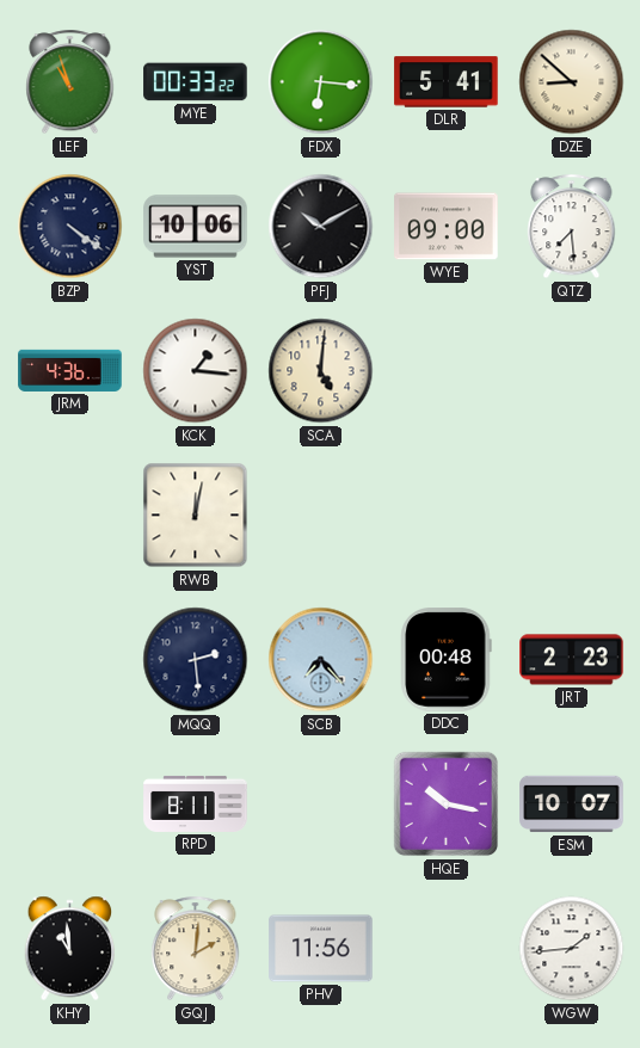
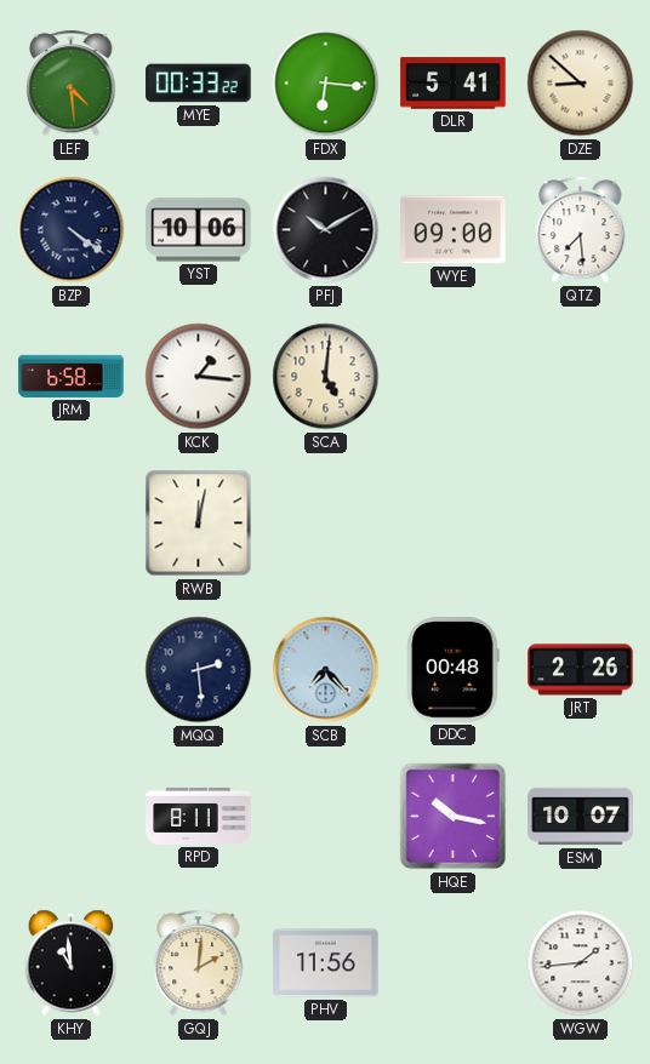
LEF: 10:57 -> 4:29
JRM: 4:36 -> 6:58
JRT: 2:23 -> 2:26
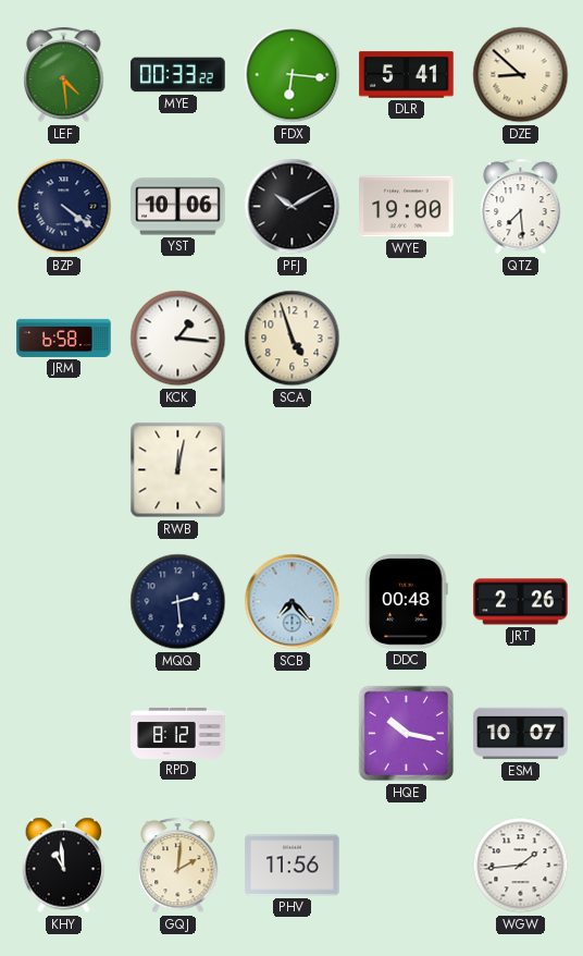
WYE: 09:00 -> 19:00
SCA: 5:01 -> 4:57
RPD: 8:11 -> 8:12
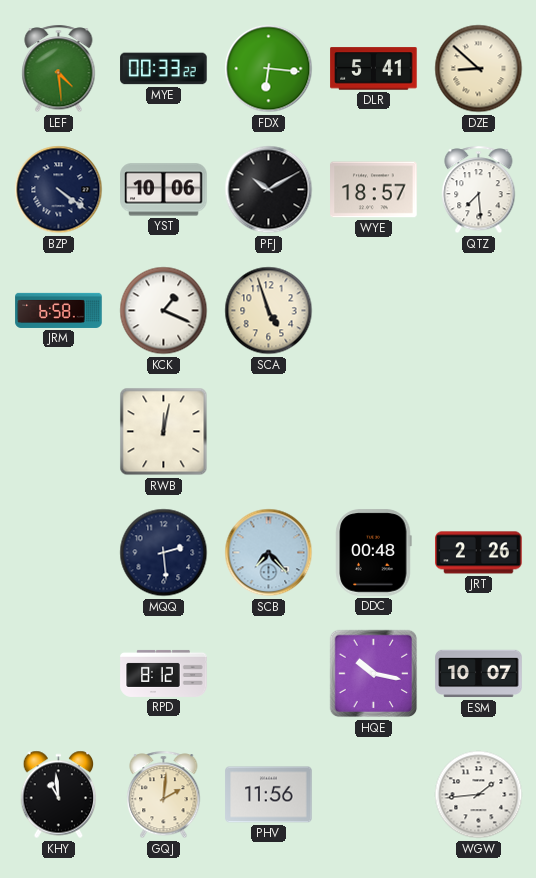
WYE: 19:00 -> 18:57
KCK: 1:16 -> 1:19
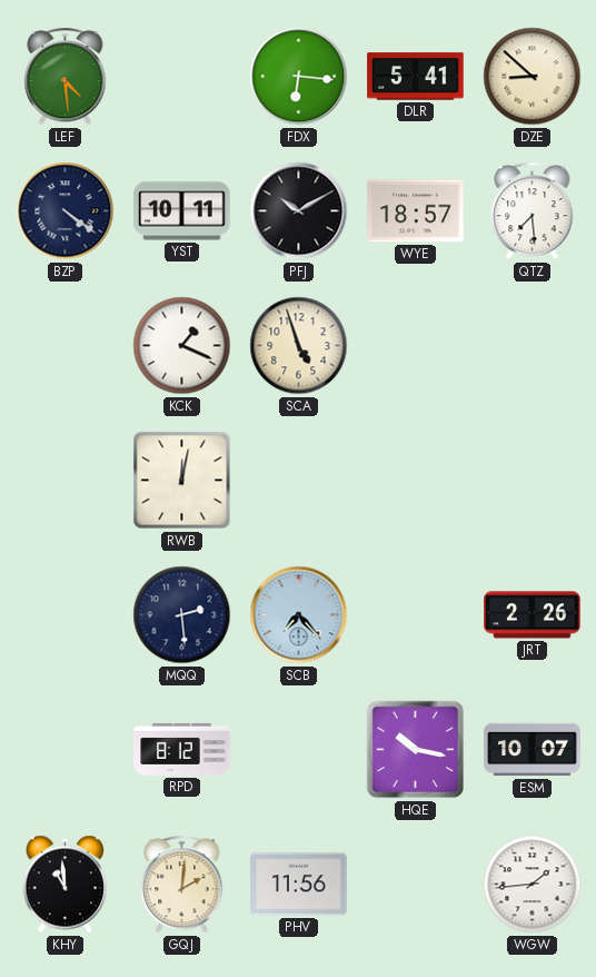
MYE: 00:33 -> none
YST: 10:06 -> 10:11
JRM: 6:58 -> none
DDC: 00:48 -> none
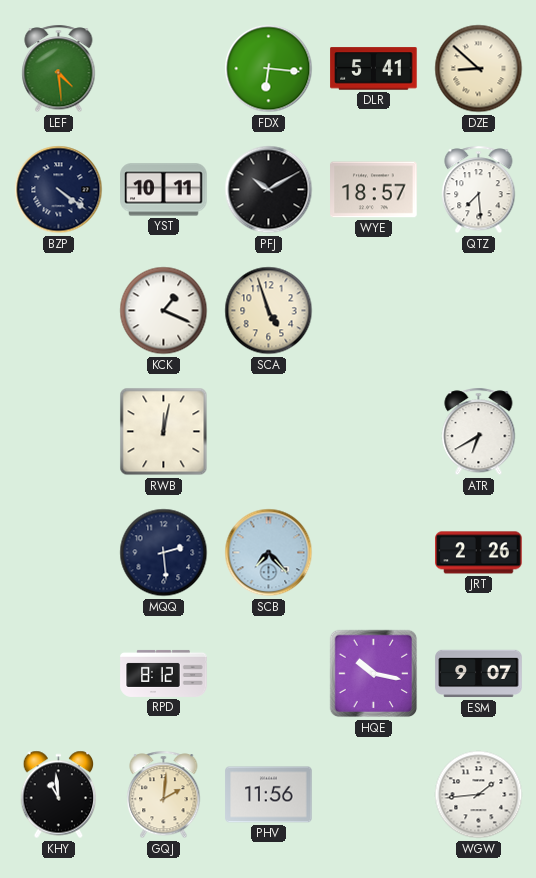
ATR: none -> 6:40
ESM: 10:07 -> 9:07
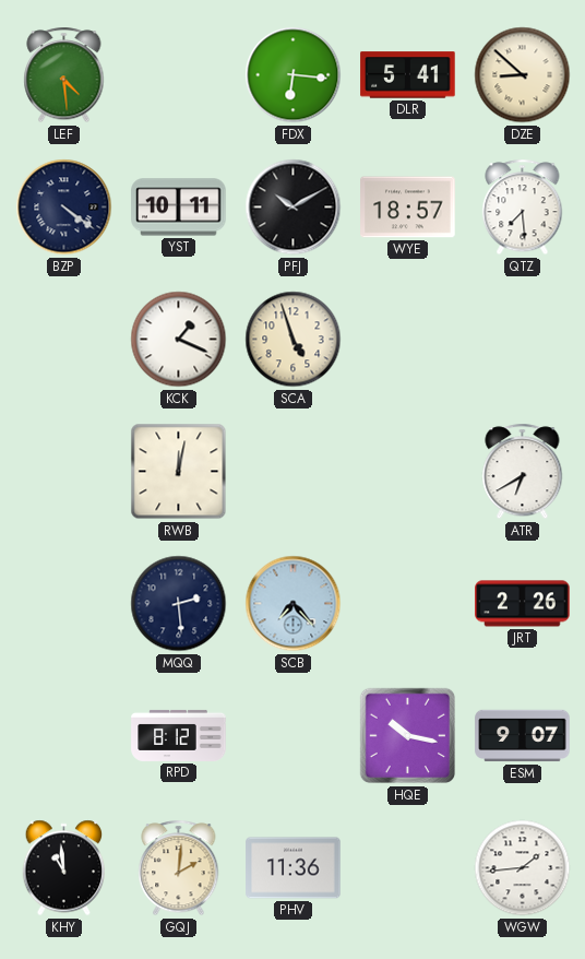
PHV: 11:56 -> 11:36
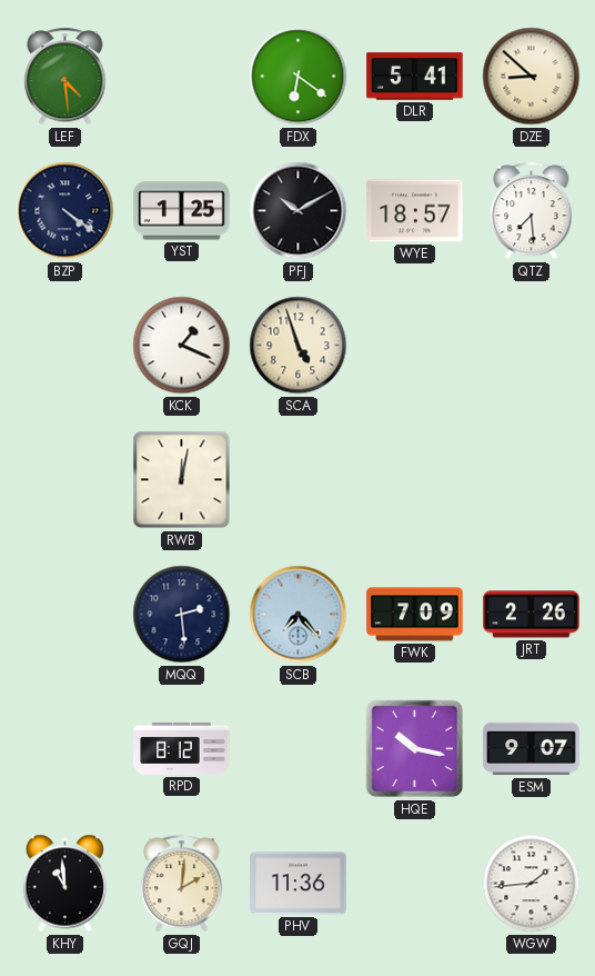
FDX: 6:16 -> 6:21
YST: 10:11 -> 1:25
ATR: 6:40 -> none
FWK: none -> 7:09
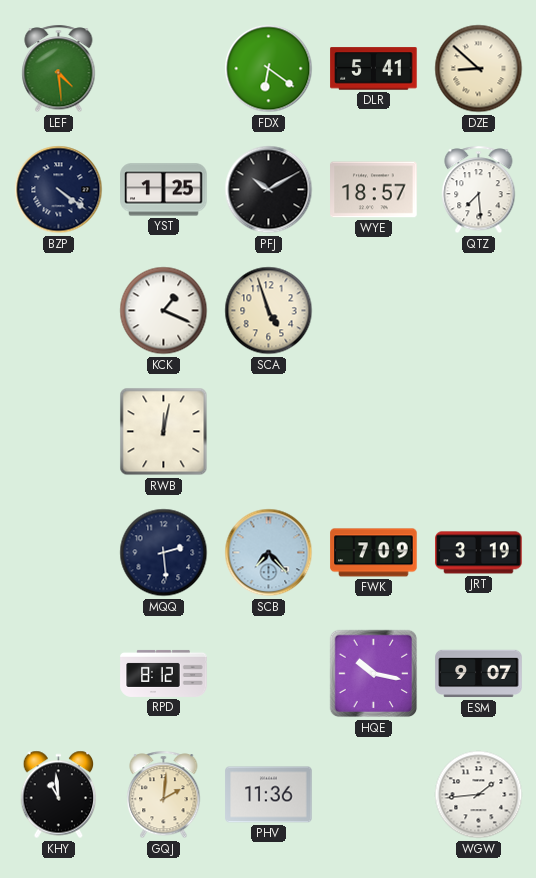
JRT: 2:26 -> 3:19
